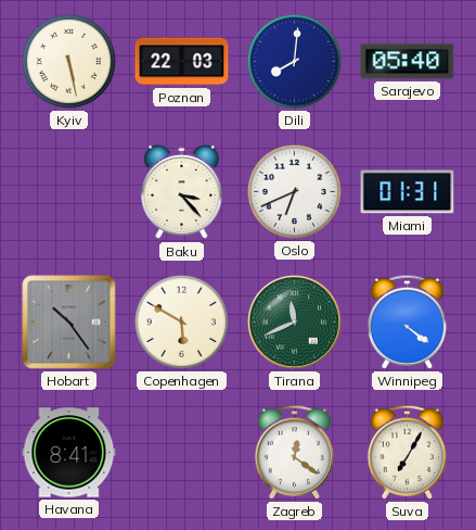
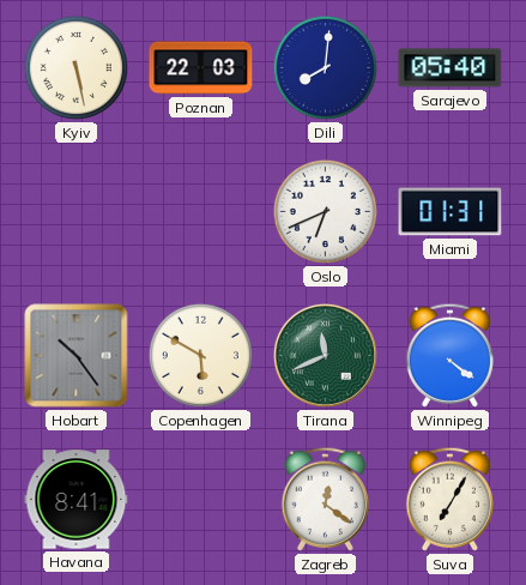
Baku: 3:23 -> none
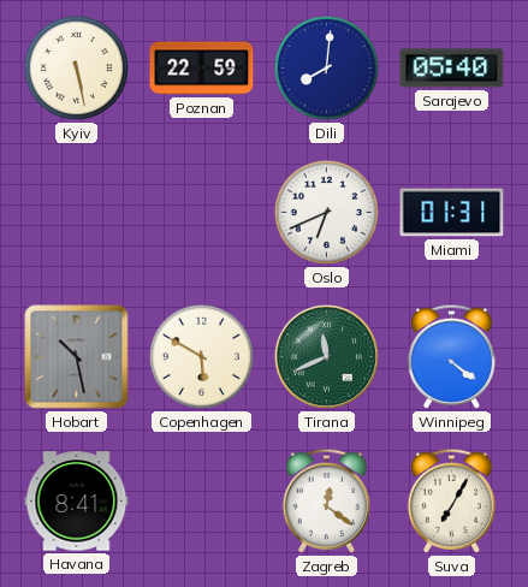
Poznan: 22:03 -> 22:59
Hobart: 10:24 -> 10:28
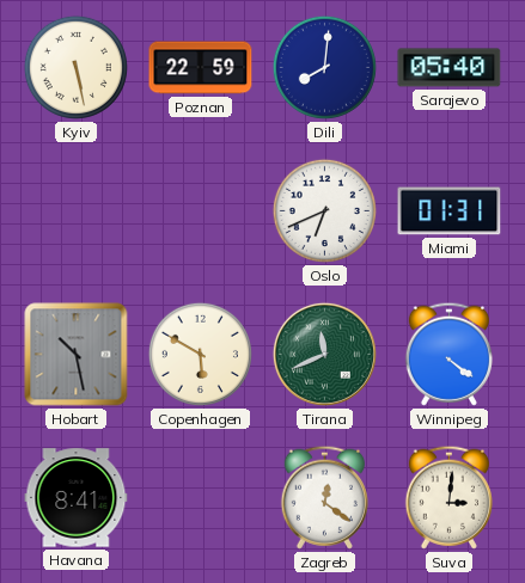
Suva: 7:05 -> 3:01
